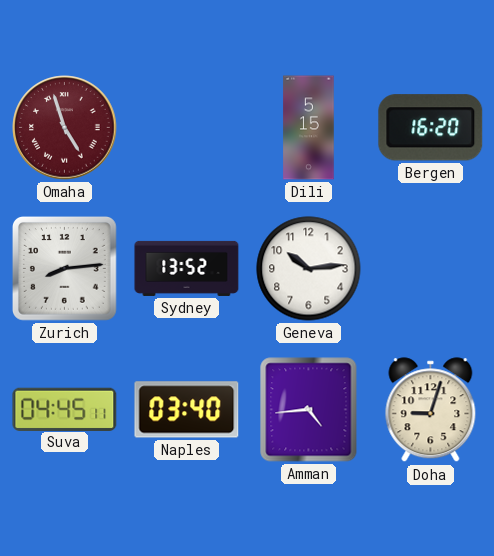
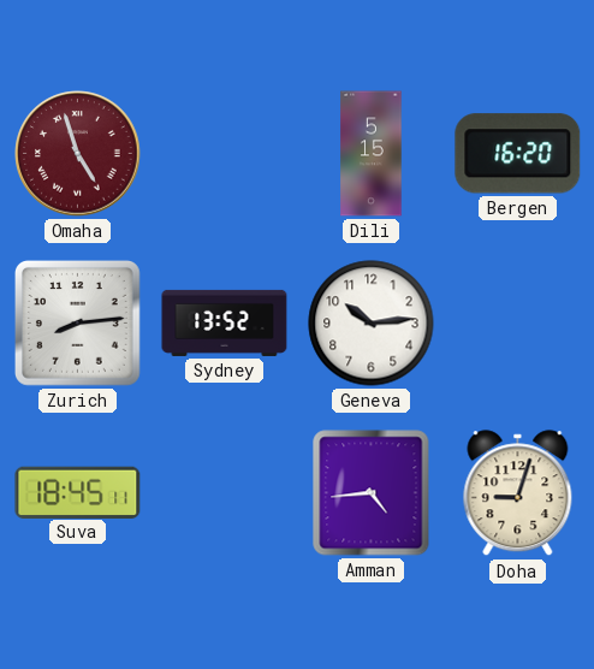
Suva: 04:45 -> 18:45
Naples: 03:40 -> none
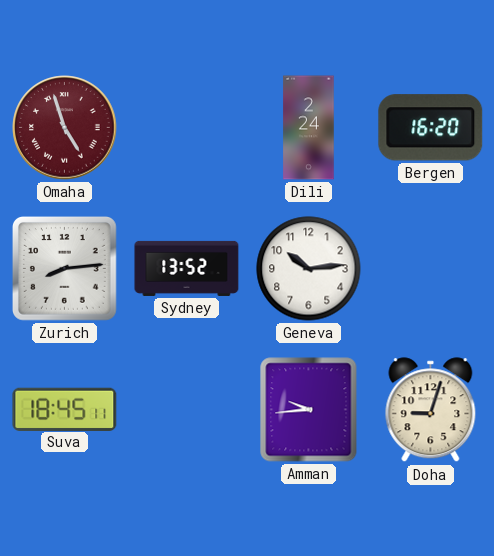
Dili: 5:15 -> 2:24
Amman: 4:44 -> 9:44
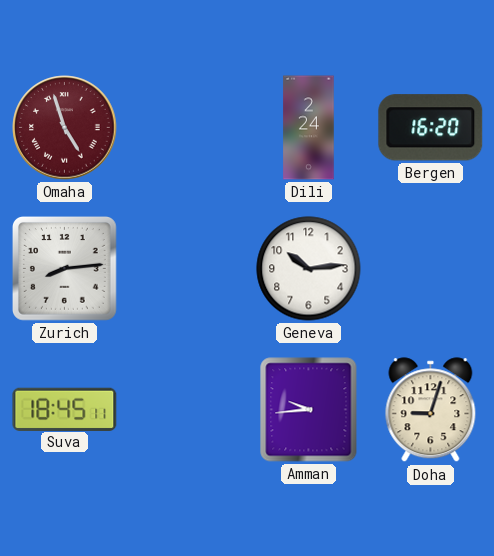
Sydney: 13:52 -> none
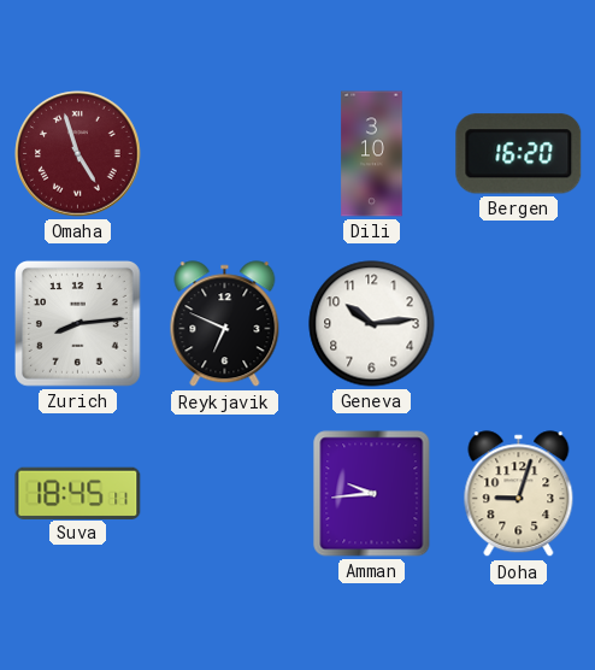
Dili: 2:24 -> 3:10
Reykjavik: none -> 6:49
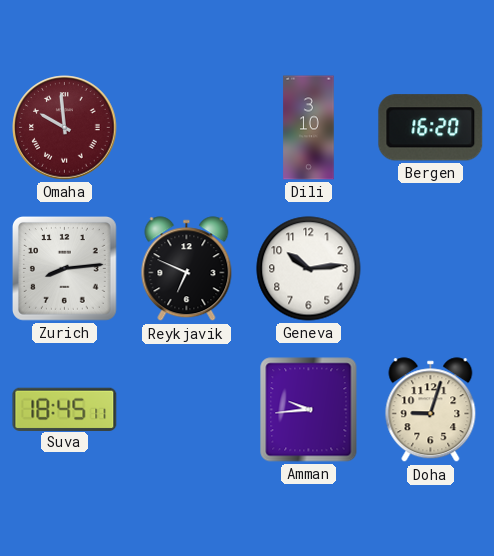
Omaha: 4:57 -> 9:59
